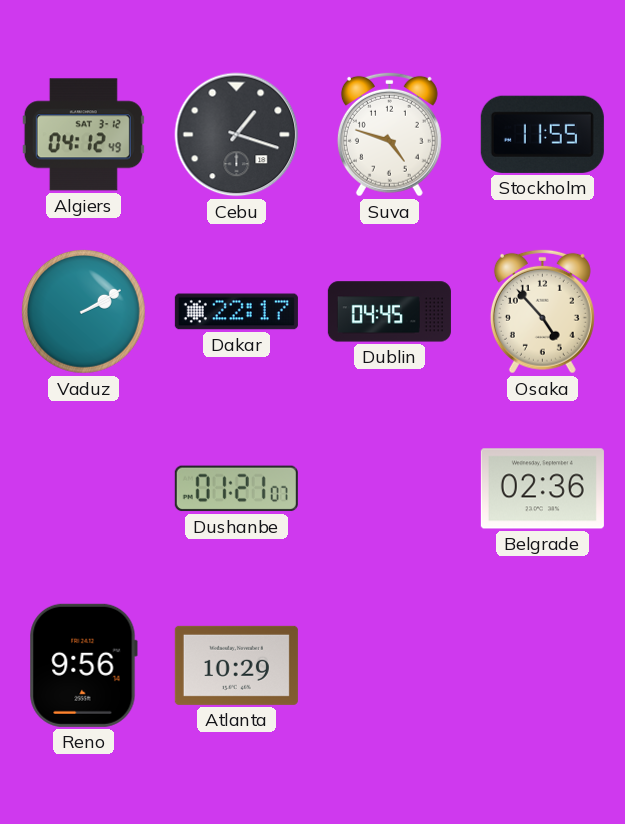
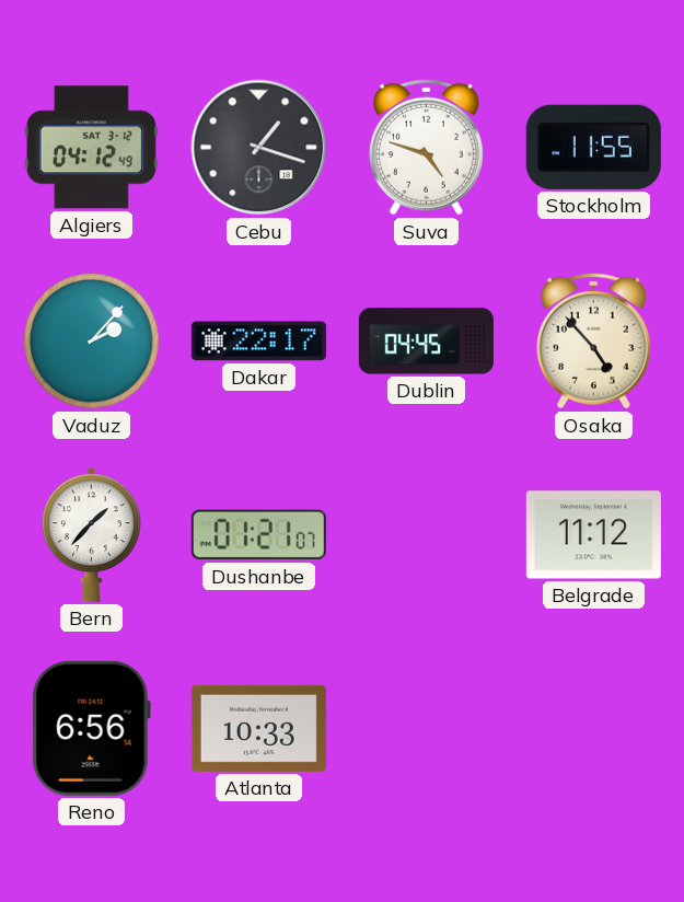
Vaduz: 2:10 -> 2:07
Bern: none -> 1:37
Belgrade: 02:36 -> 11:12
Reno: 9:56 -> 6:56
Atlanta: 10:29 -> 10:33
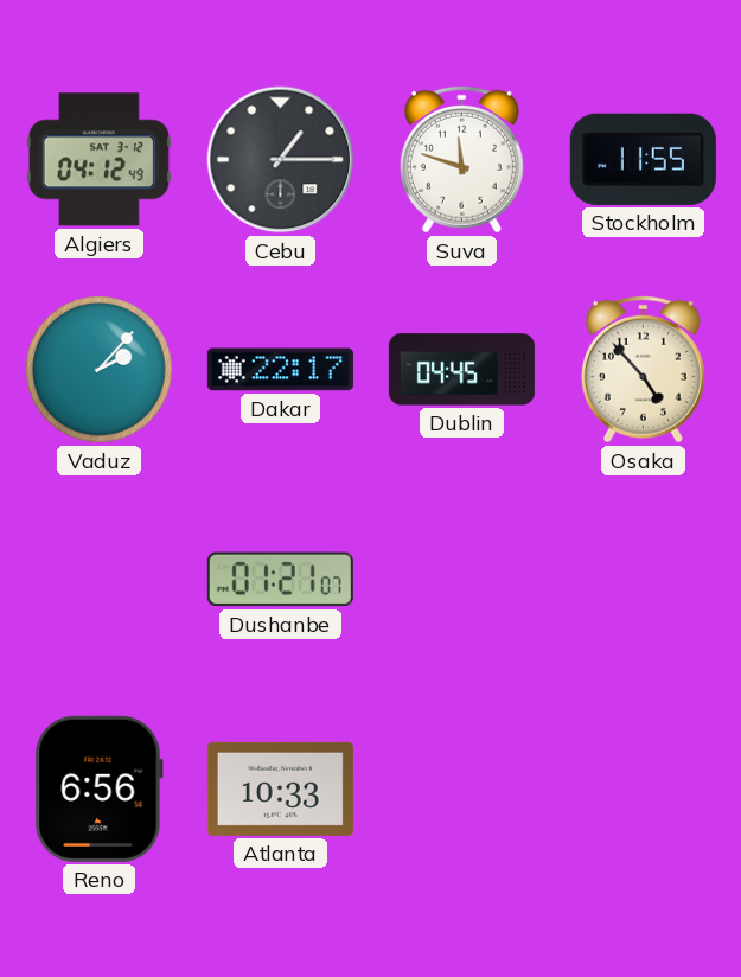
Cebu: 1:18 -> 1:15
Suva: 4:48 -> 11:48
Bern: 1:37 -> none
Belgrade: 11:12 -> none
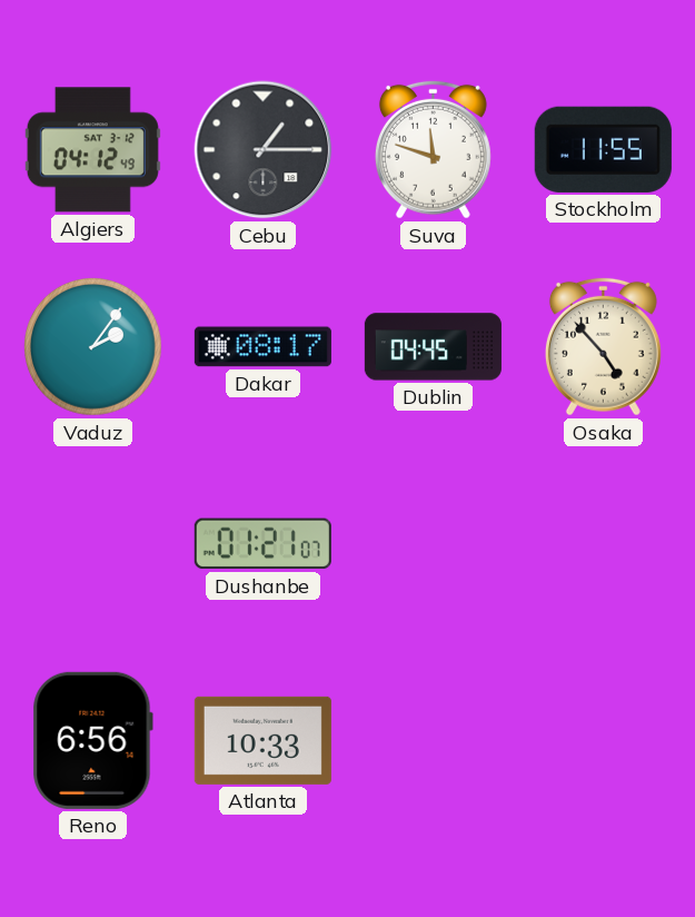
Vaduz: 2:07 -> 2:06
Dakar: 22:17 -> 08:17
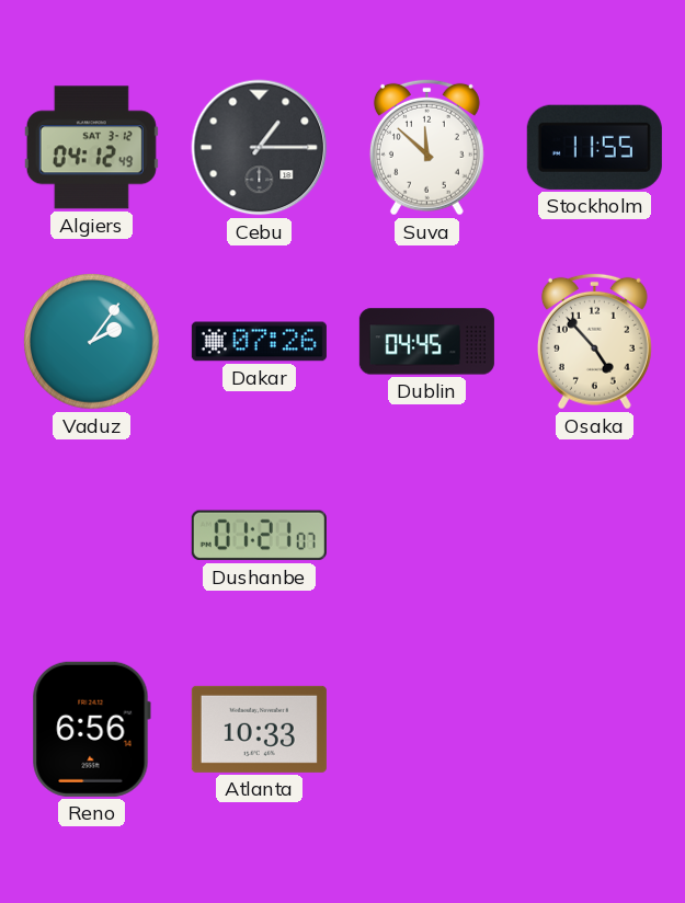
Suva: 11:48 -> 11:52
Dakar: 08:17 -> 07:26
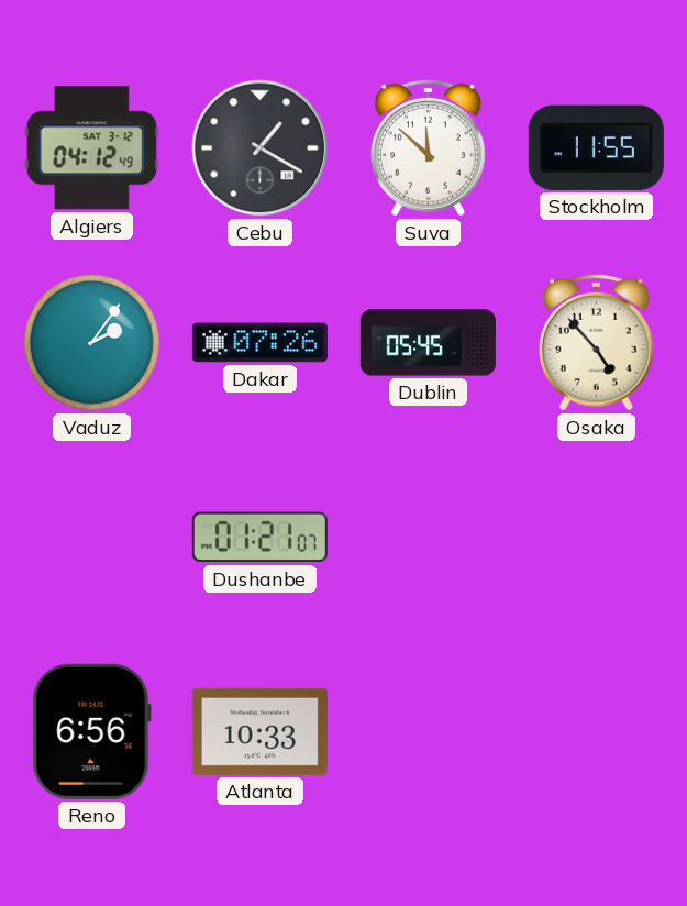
Cebu: 1:15 -> 1:20
Dublin: 04:45 -> 05:45
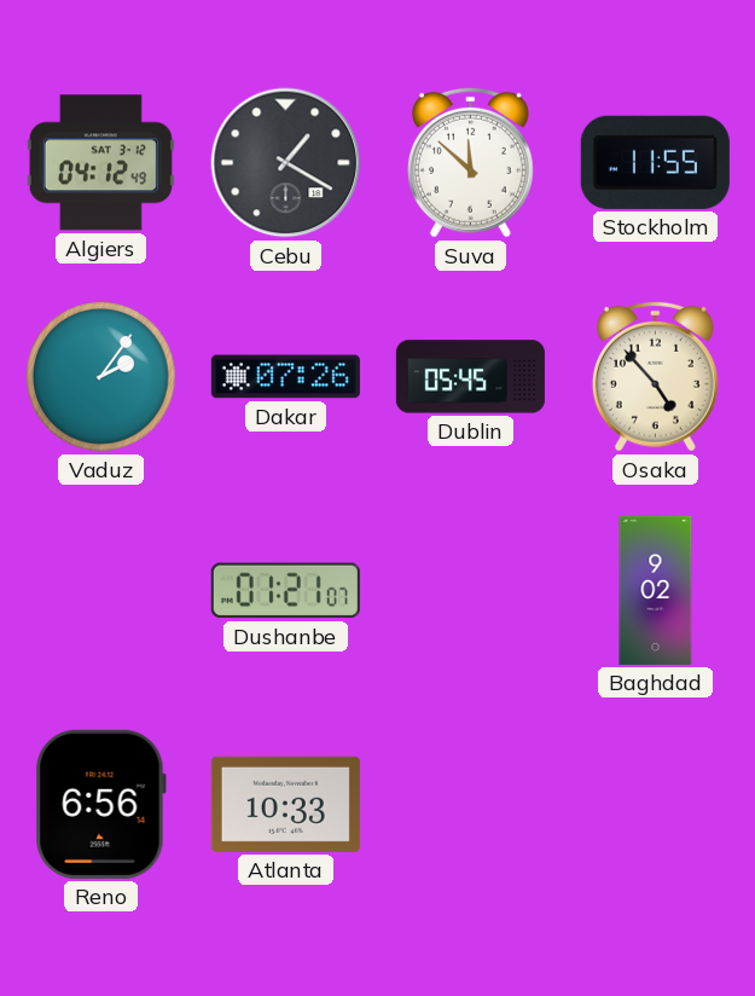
Baghdad: none -> 9:02
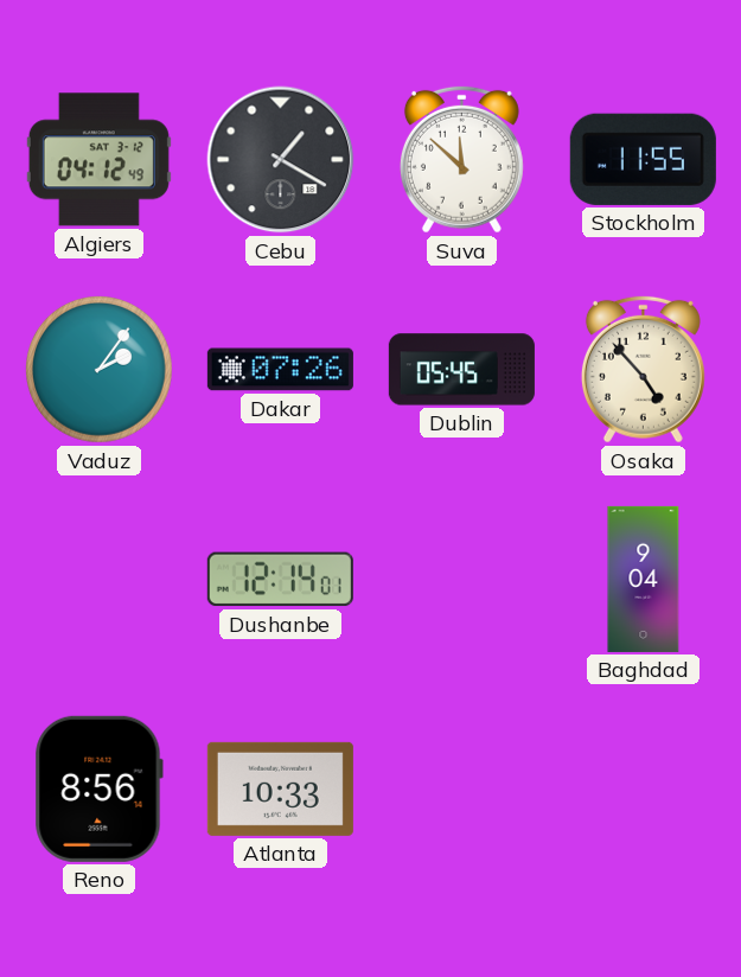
Dushanbe: 01:21 -> 12:14
Baghdad: 9:02 -> 9:04
Reno: 6:56 -> 8:56
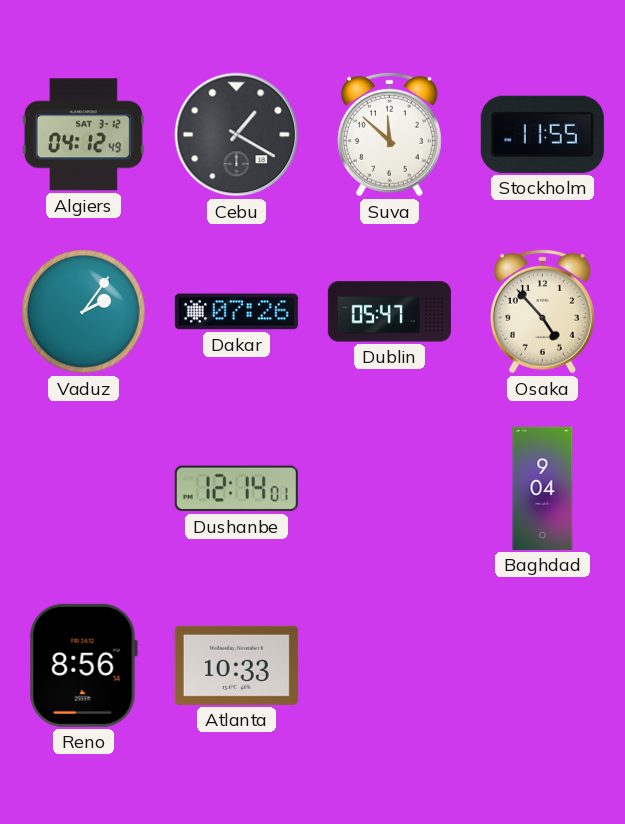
Dublin: 05:45 -> 05:47
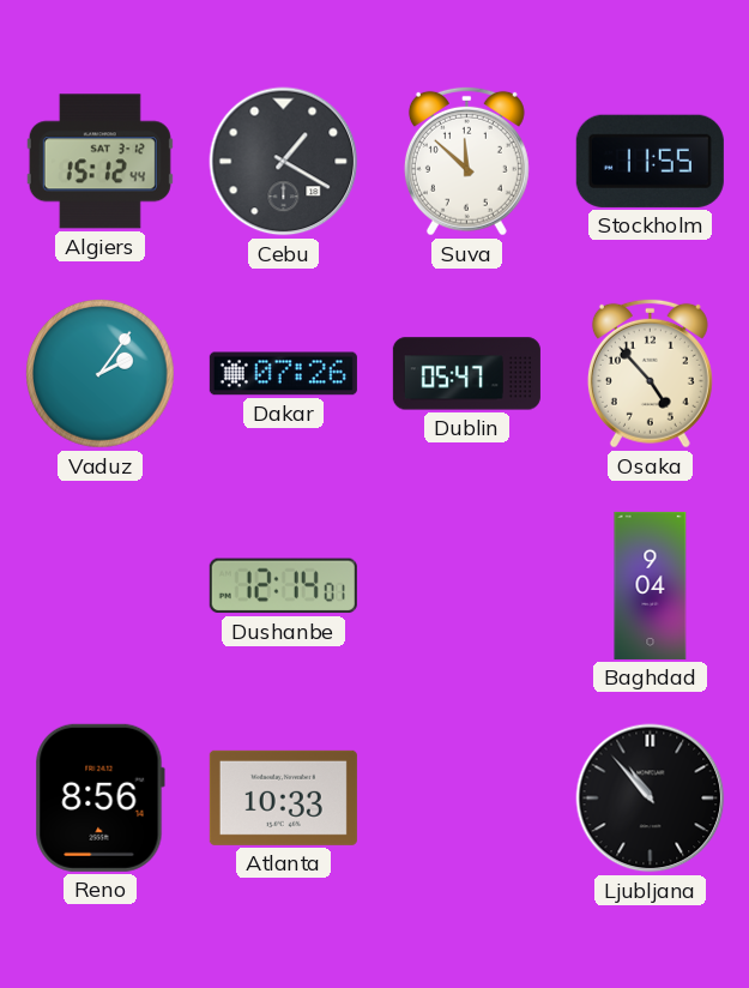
Algiers: 04:12 -> 15:12
Ljubljana: none -> 10:53
